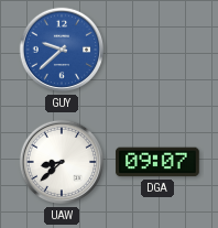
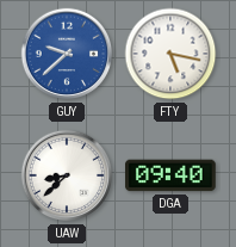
FTY: none -> 5:17
DGA: 09:07 -> 09:40
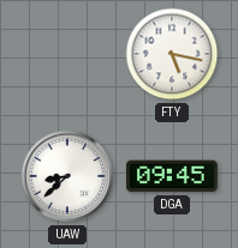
GUY: 9:38 -> none
DGA: 09:40 -> 09:45
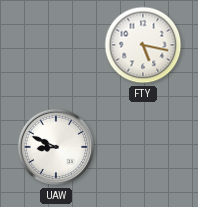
UAW: 8:38 -> 8:49
DGA: 09:45 -> none
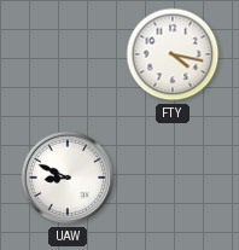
FTY: 5:17 -> 4:17
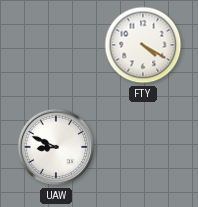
FTY: 4:17 -> 4:20
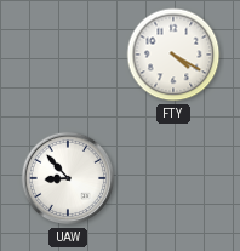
UAW: 8:49 -> 8:53
